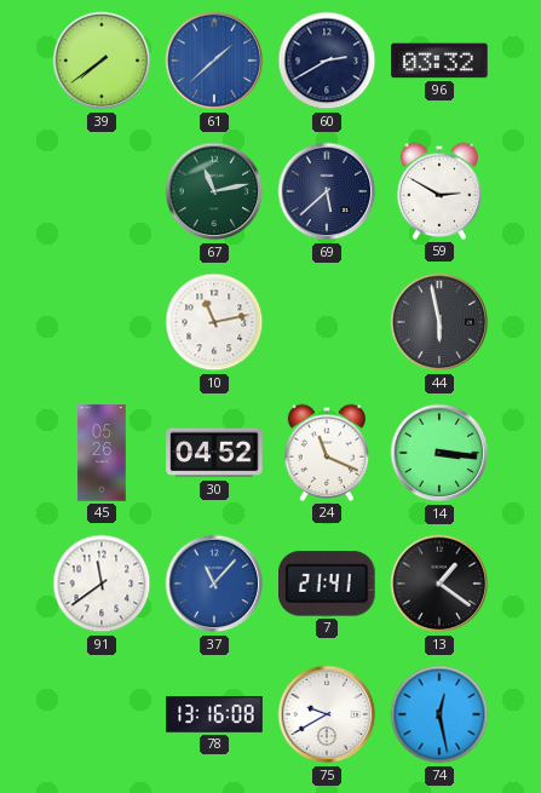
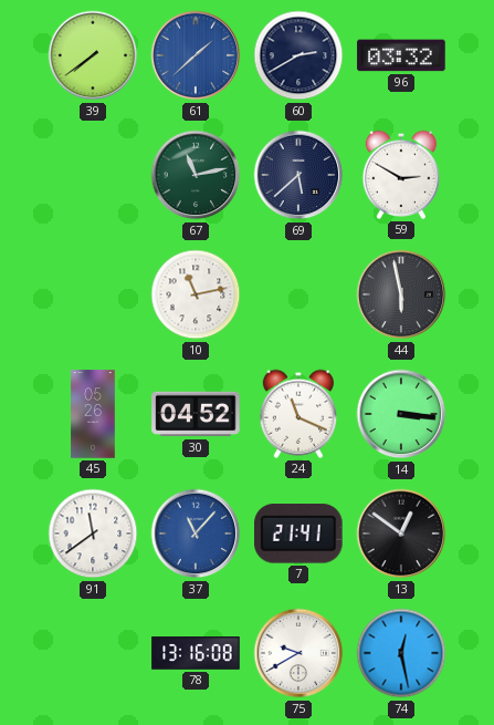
13: 1:21 -> 12:51
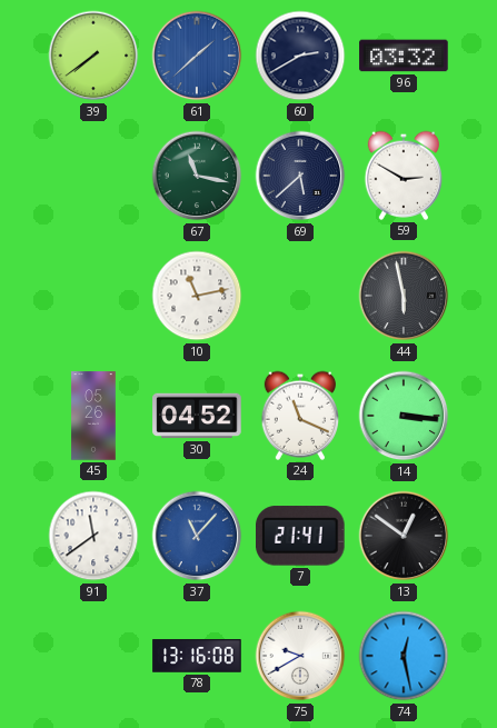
67: 11:13 -> 11:17
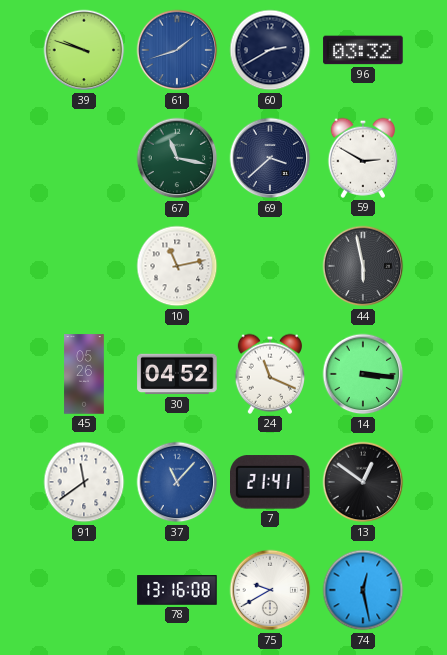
39: 7:39 -> 9:48
61: 1:38 -> 1:42
69: 5:38 -> 3:38
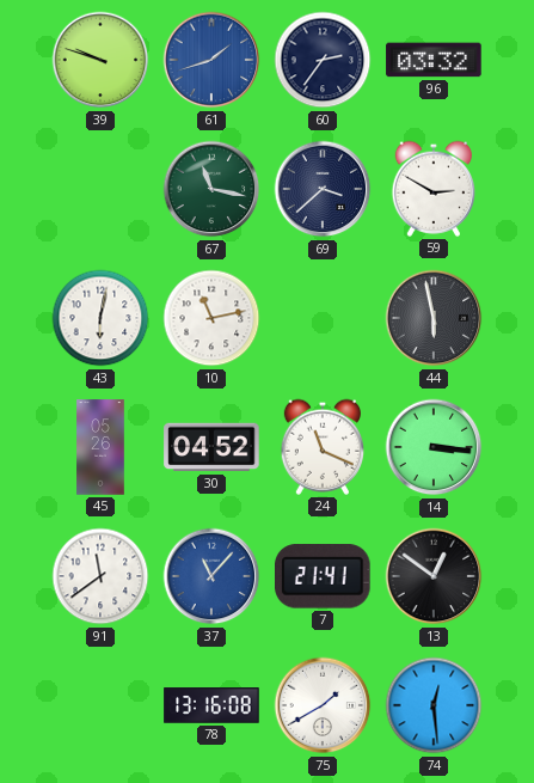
60: 2:40 -> 2:36
43: none -> 6:02
75: 9:40 -> 1:40
74: 12:28 -> 12:29
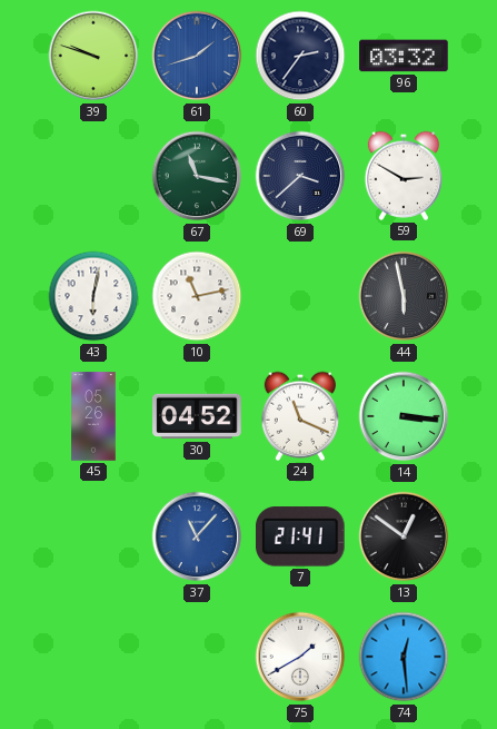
91: 11:39 -> none
78: 13:16 -> none
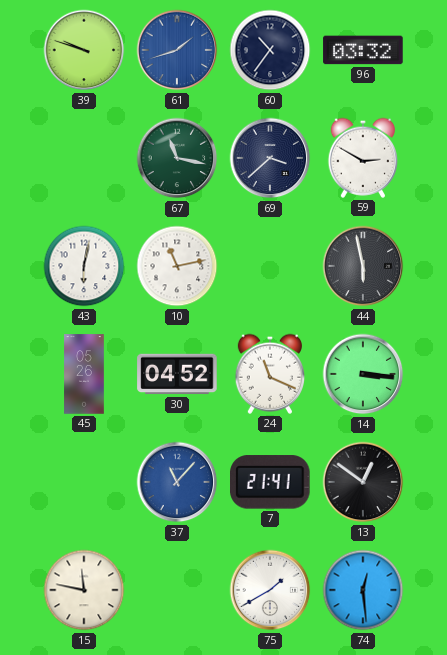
60: 2:36 -> 10:36
15: none -> 11:47
